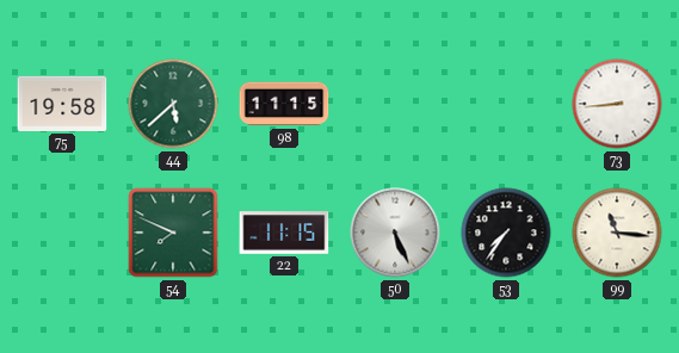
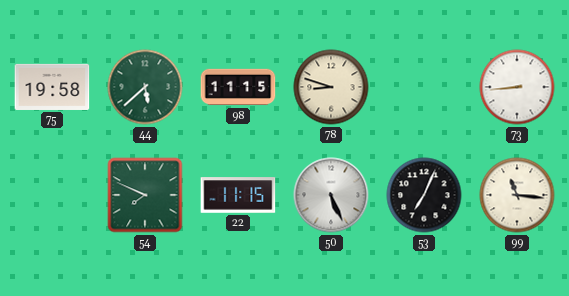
78: none -> 8:48
53: 7:36 -> 7:04
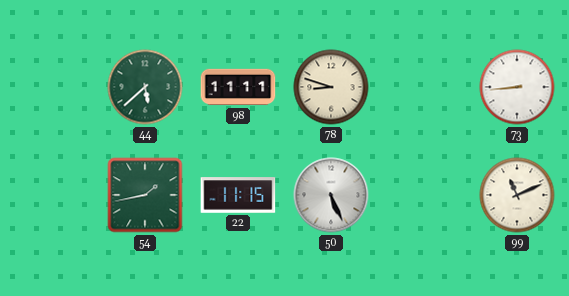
75: 19:58 -> none
98: 11:15 -> 11:11
54: 7:49 -> 1:43
53: 7:04 -> none
99: 11:16 -> 11:11
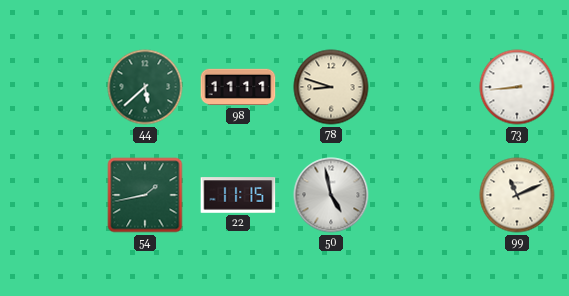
50: 5:26 -> 4:58
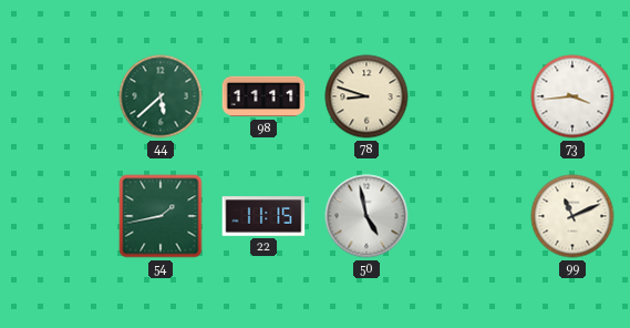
73: 8:44 -> 3:44
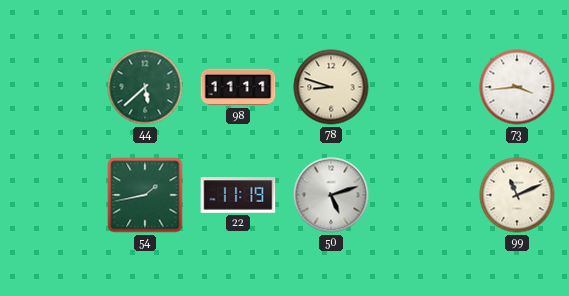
22: 11:15 -> 11:19
50: 4:58 -> 5:12
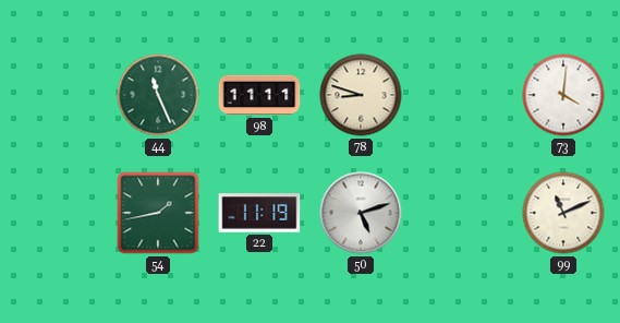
44: 5:38 -> 11:26
73: 3:44 -> 4:01
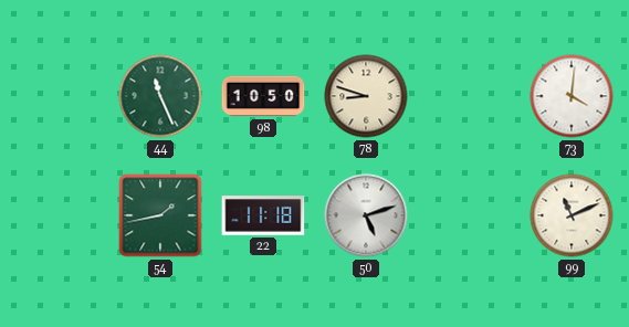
98: 11:11 -> 10:50
22: 11:19 -> 11:18
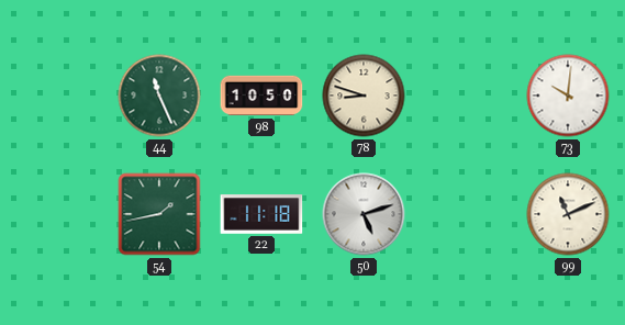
73: 4:01 -> 10:01
